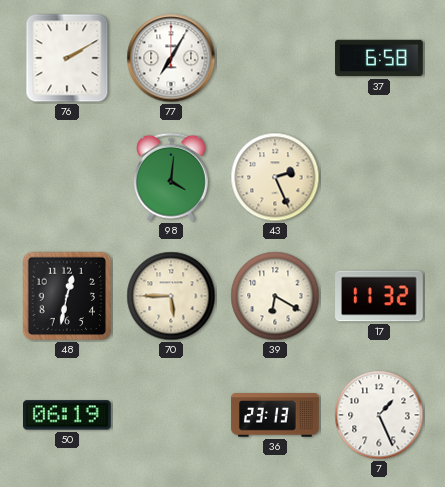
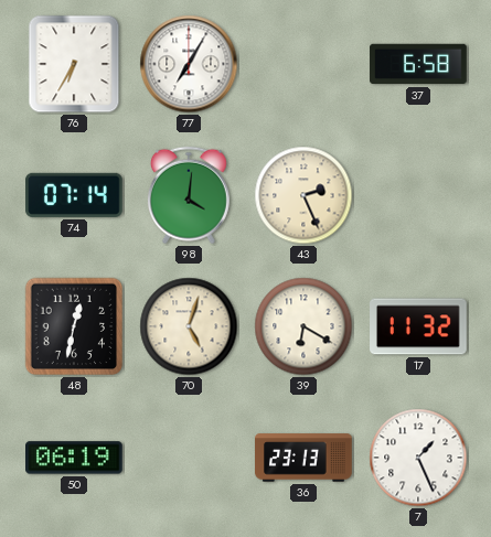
76: 2:10 -> 6:35
74: none -> 07:14
70: 5:45 -> 5:03
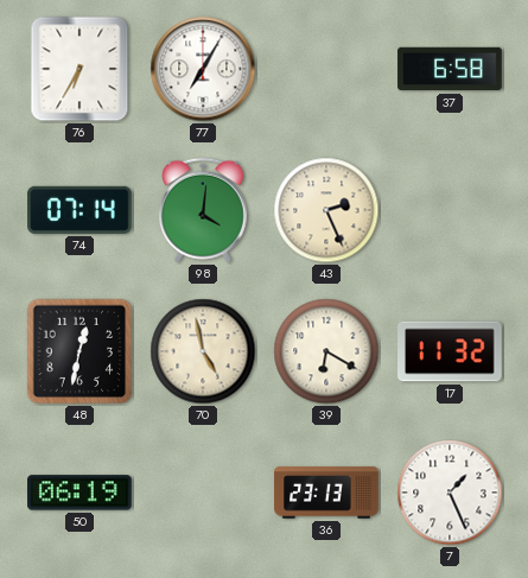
70: 5:03 -> 4:58
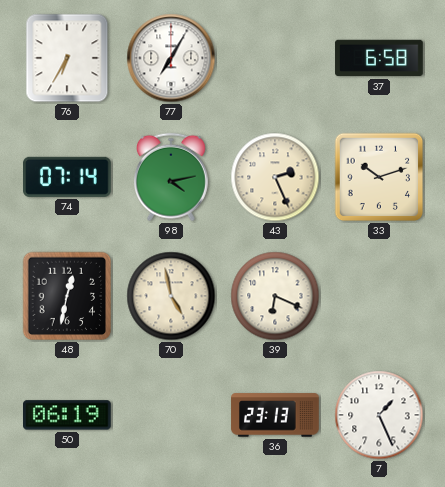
98: 4:01 -> 4:13
33: none -> 10:12
39: 6:20 -> 6:19
17: 11:32 -> none
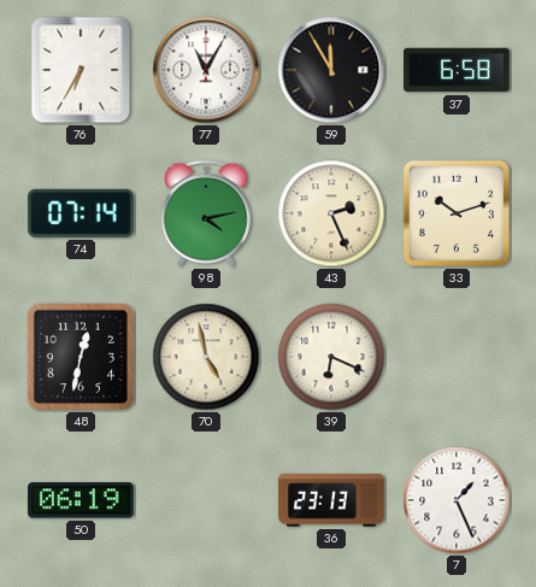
77: 7:05 -> 11:05
59: none -> 11:55
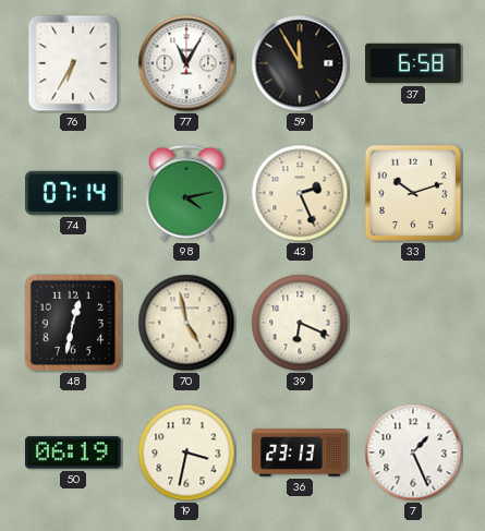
19: none -> 3:32
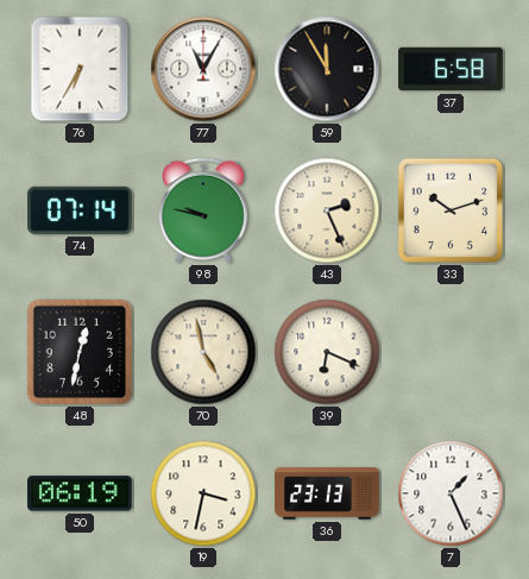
98: 4:13 -> 9:47
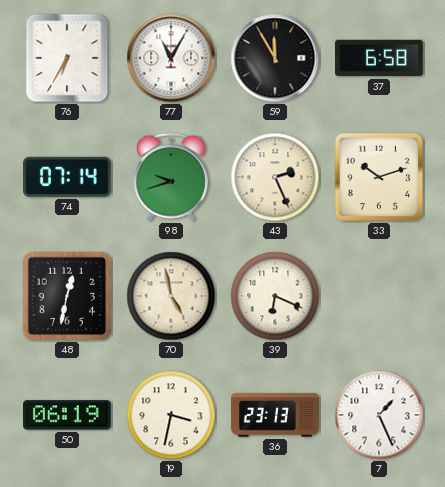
98: 9:47 -> 9:42
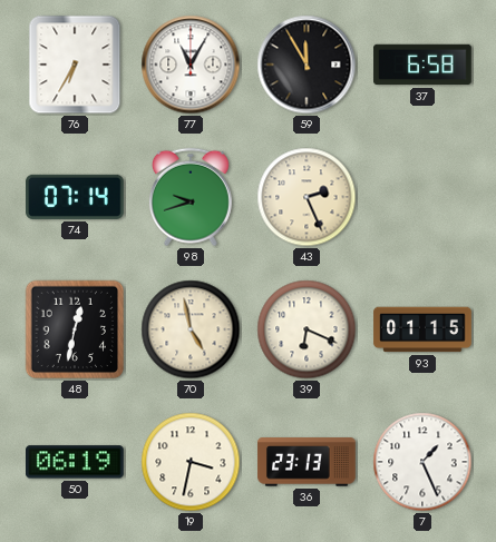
33: 10:12 -> none
93: none -> 01:15
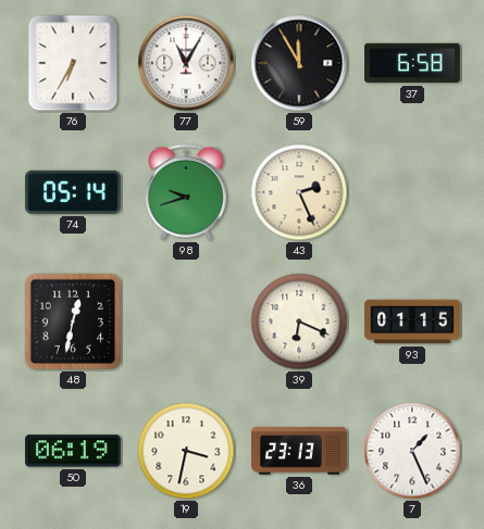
74: 07:14 -> 05:14
70: 4:58 -> none
